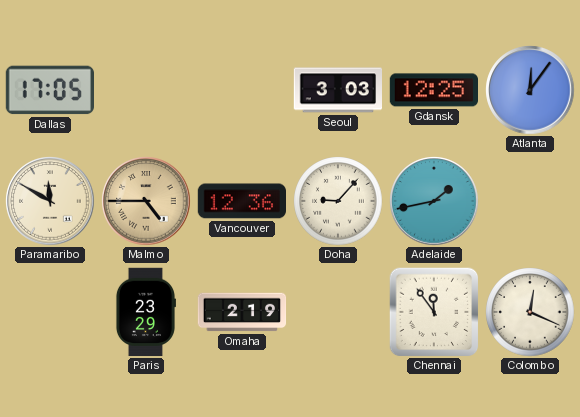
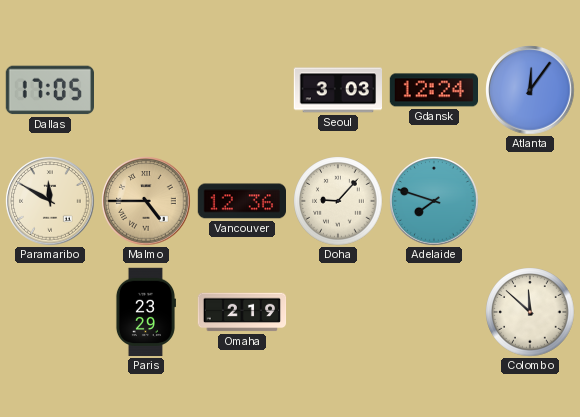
Gdansk: 12:25 -> 12:24
Adelaide: 1:43 -> 7:48
Chennai: 11:54 -> none
Colombo: 12:19 -> 11:52
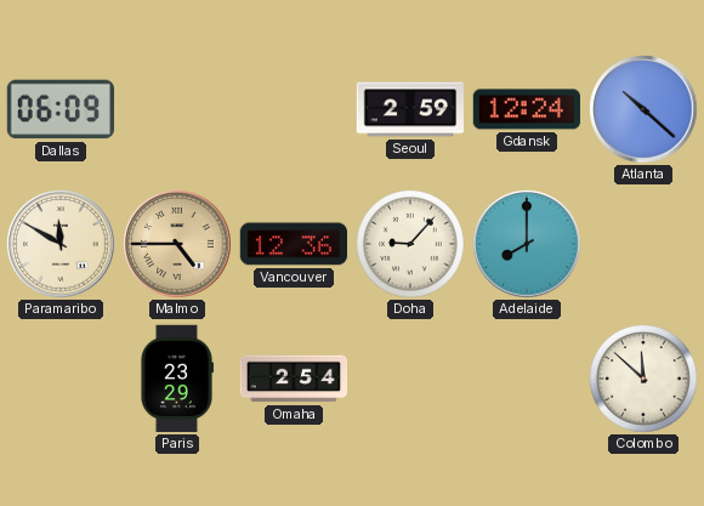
Dallas: 17:05 -> 06:09
Seoul: 3:03 -> 2:59
Atlanta: 12:06 -> 10:22
Adelaide: 7:48 -> 8:00
Omaha: 2:19 -> 2:54
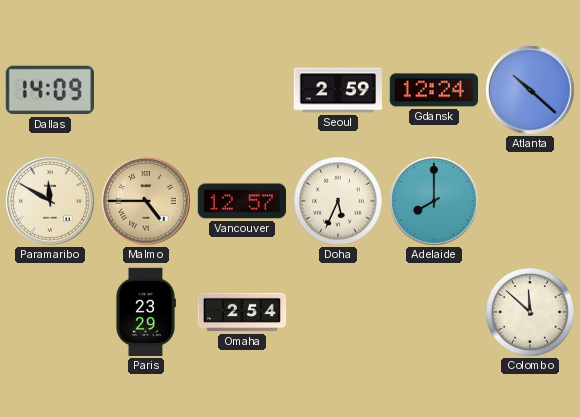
Dallas: 06:09 -> 14:09
Vancouver: 12:36 -> 12:57
Doha: 9:07 -> 5:34
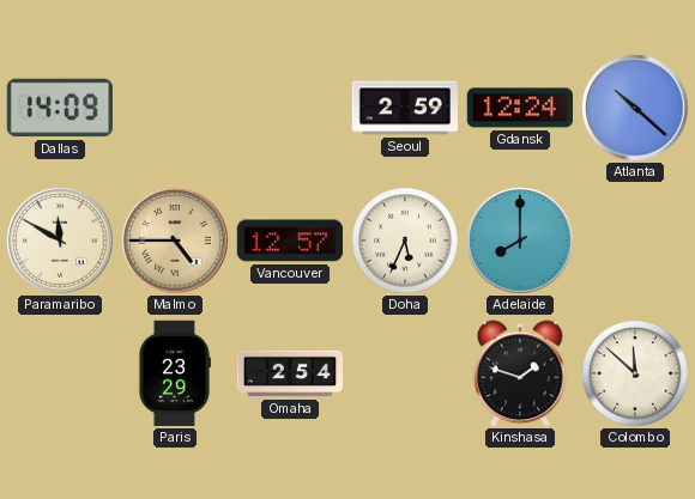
Kinshasa: none -> 1:48
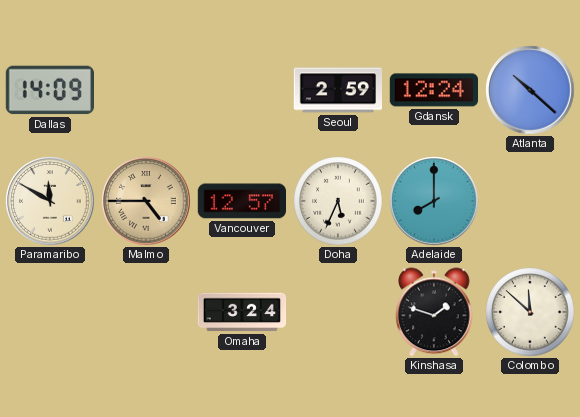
Paris: 23:29 -> none
Omaha: 2:54 -> 3:24
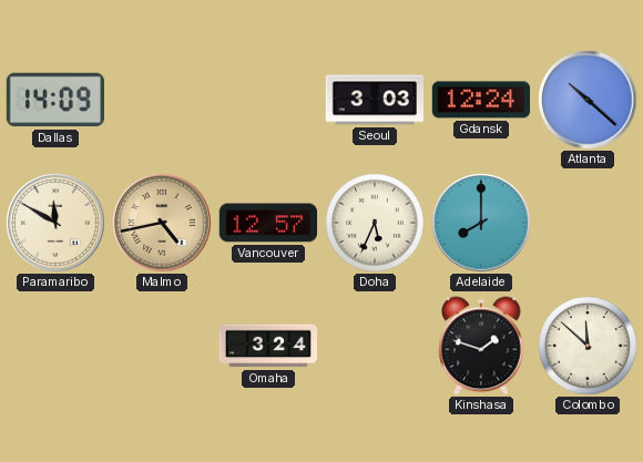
Seoul: 2:59 -> 3:03
Malmo: 4:45 -> 4:43
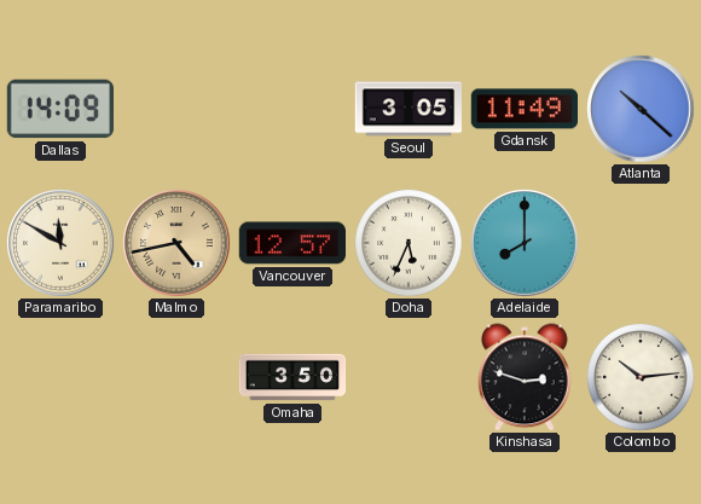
Seoul: 3:03 -> 3:05
Gdansk: 12:24 -> 11:49
Omaha: 3:24 -> 3:50
Kinshasa: 1:48 -> 2:48
Colombo: 11:52 -> 10:14
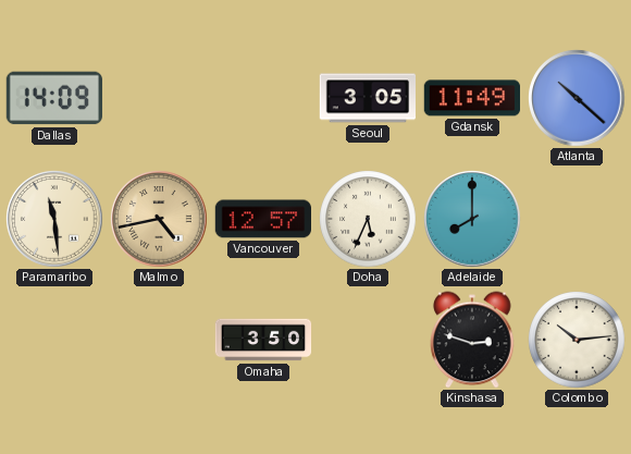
Paramaribo: 11:50 -> 11:29
